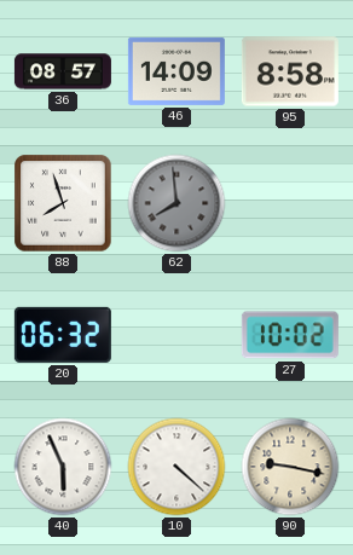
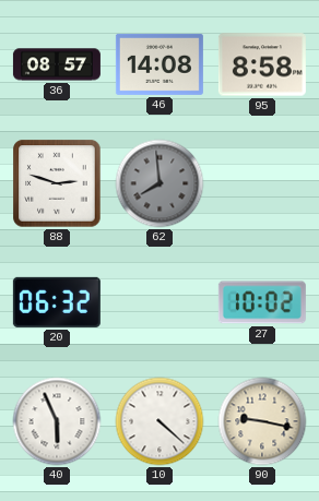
46: 14:09 -> 14:08
88: 7:57 -> 2:48
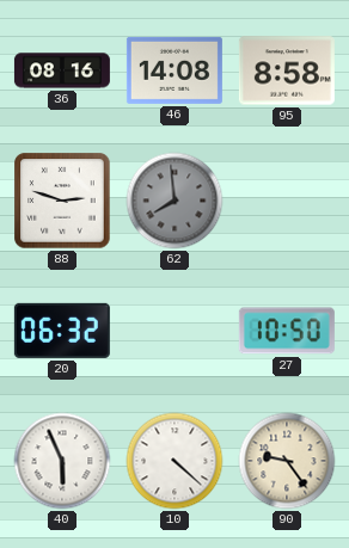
36: 08:57 -> 08:16
27: 10:02 -> 10:50
90: 9:17 -> 9:24
